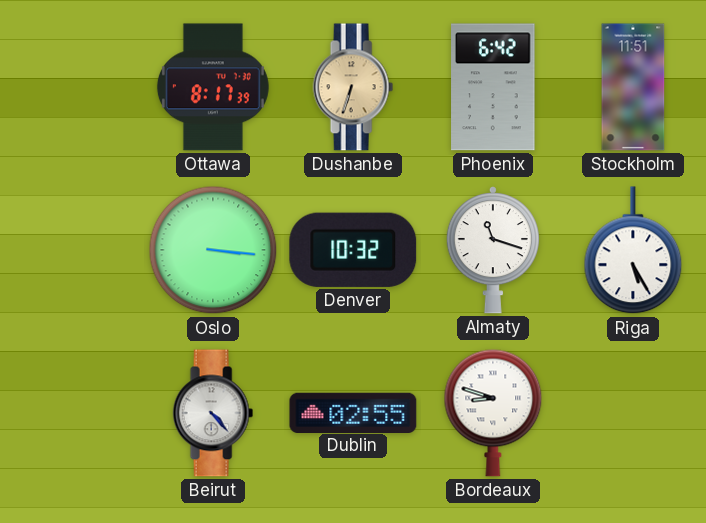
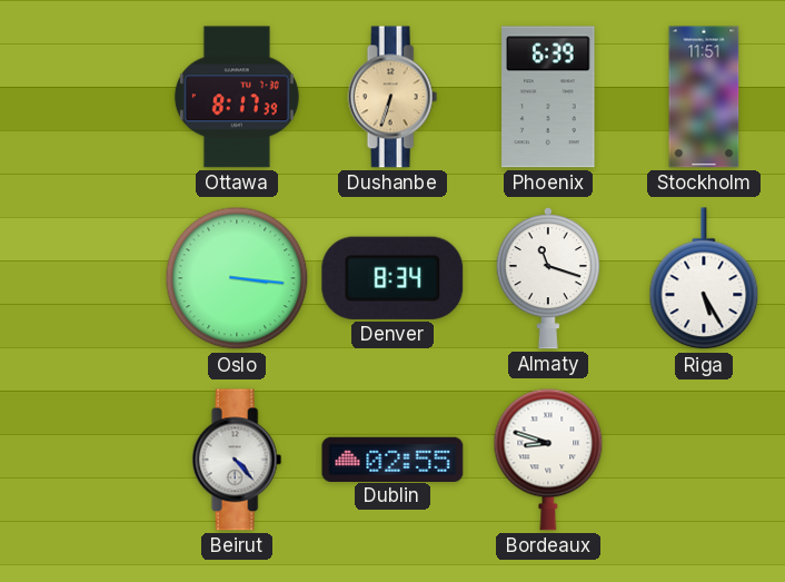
Phoenix: 6:42 -> 6:39
Denver: 10:32 -> 8:34
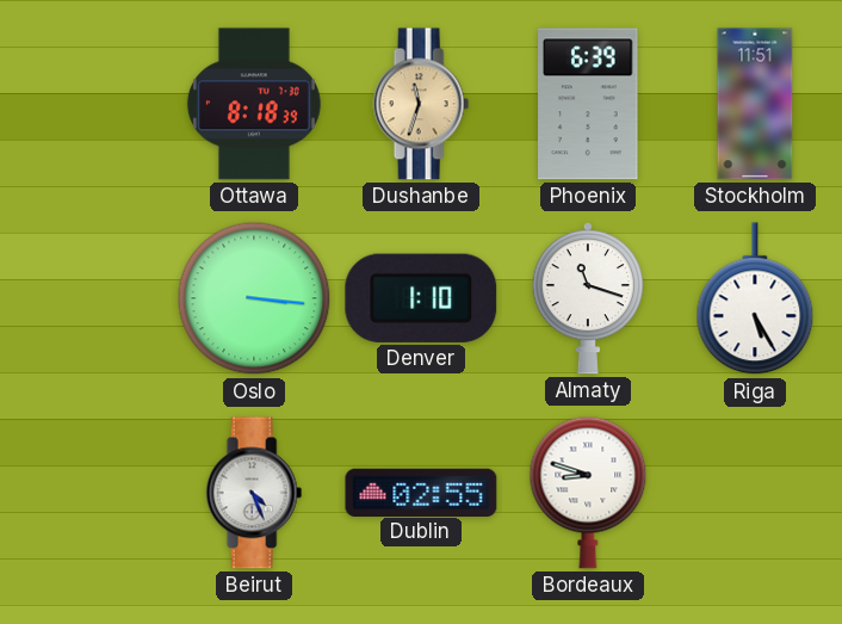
Ottawa: 8:17 -> 8:18
Dushanbe: 6:33 -> 11:33
Denver: 8:34 -> 1:10
Beirut: 4:23 -> 4:26
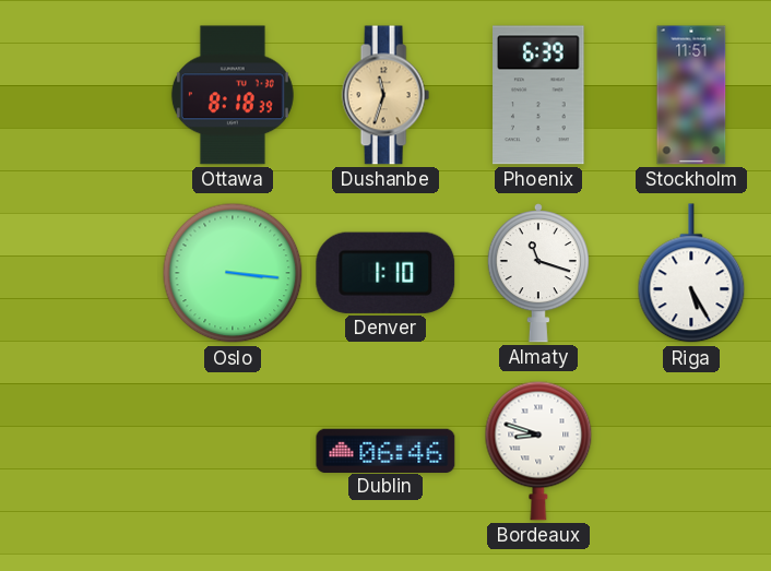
Beirut: 4:26 -> none
Dublin: 02:55 -> 06:46
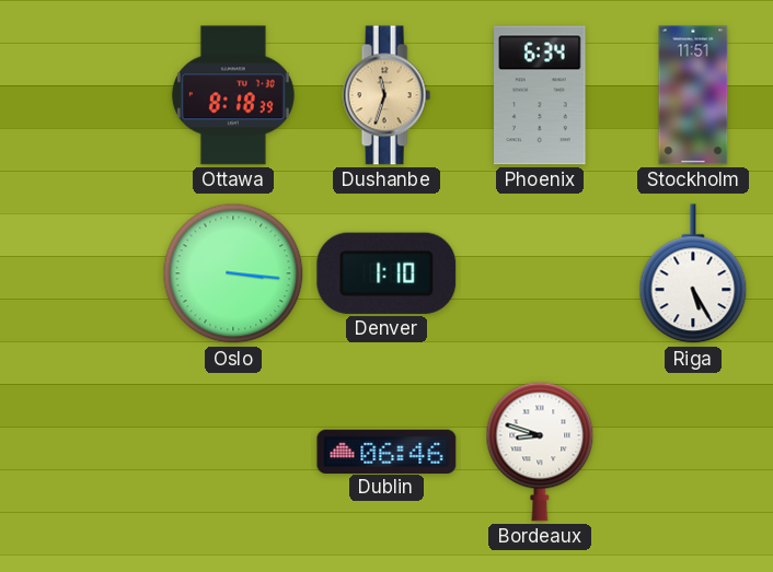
Phoenix: 6:39 -> 6:34
Almaty: 11:18 -> none
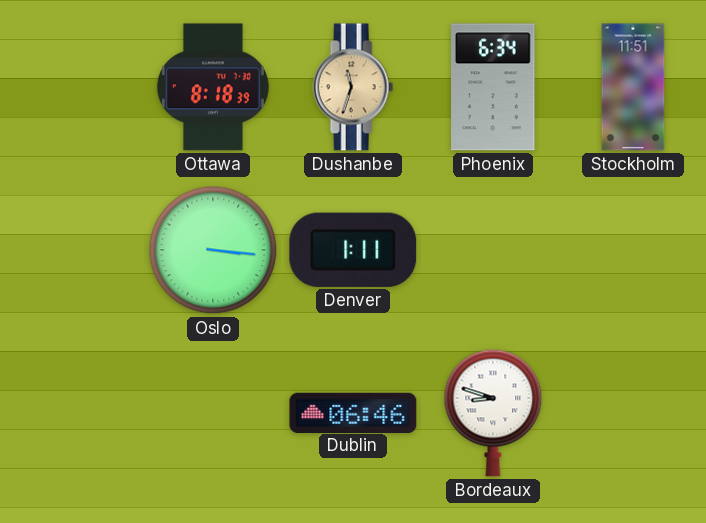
Denver: 1:10 -> 1:11
Riga: 5:25 -> none
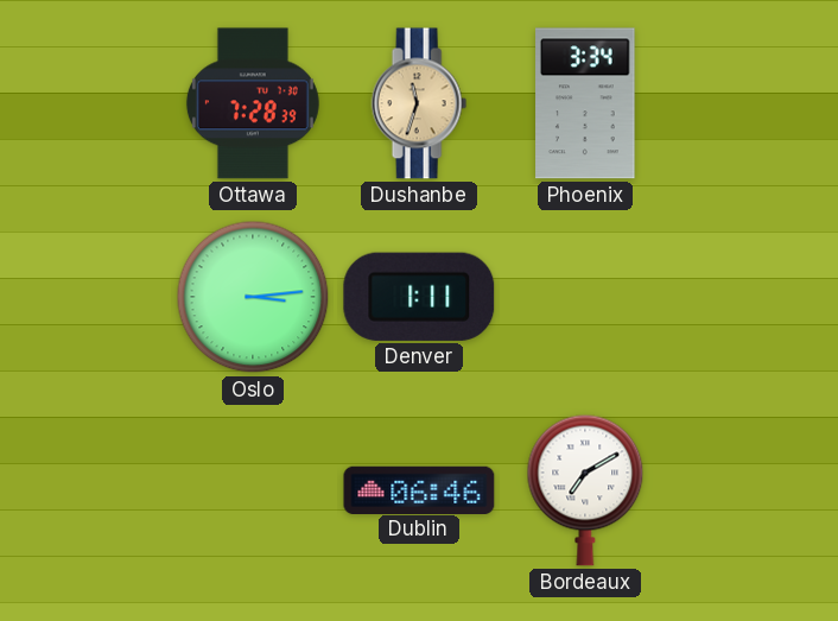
Ottawa: 8:18 -> 7:28
Phoenix: 6:34 -> 3:34
Stockholm: 11:51 -> none
Oslo: 3:16 -> 3:14
Bordeaux: 8:48 -> 7:10
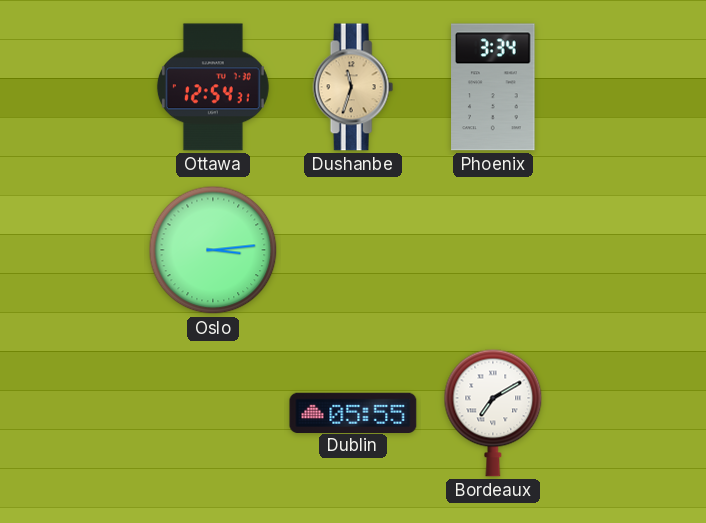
Ottawa: 7:28 -> 12:54
Denver: 1:11 -> none
Dublin: 06:46 -> 05:55
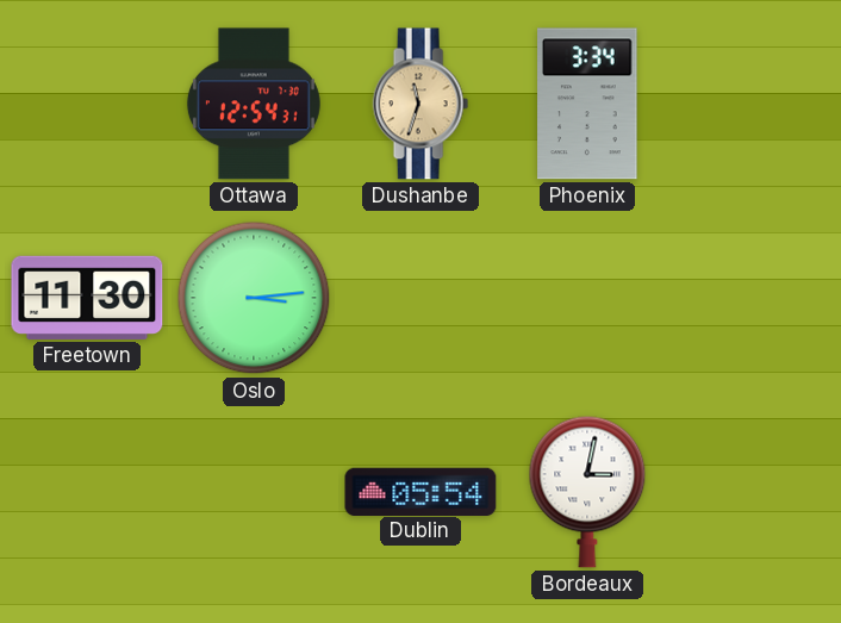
Freetown: none -> 11:30
Dublin: 05:55 -> 05:54
Bordeaux: 7:10 -> 3:02
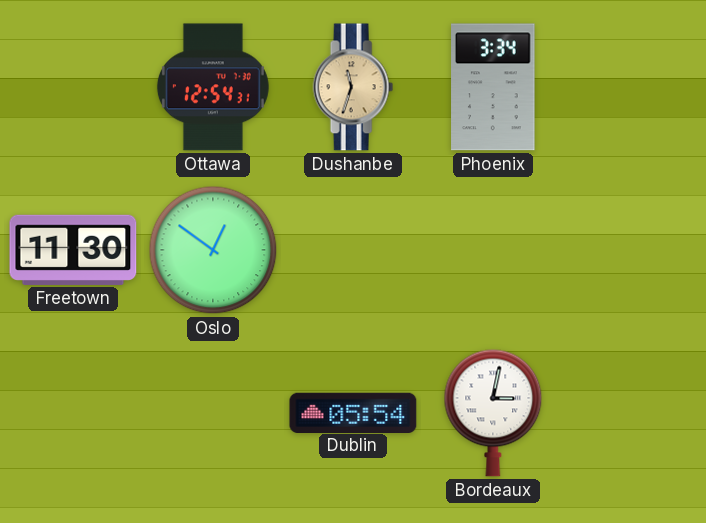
Oslo: 3:14 -> 12:51
